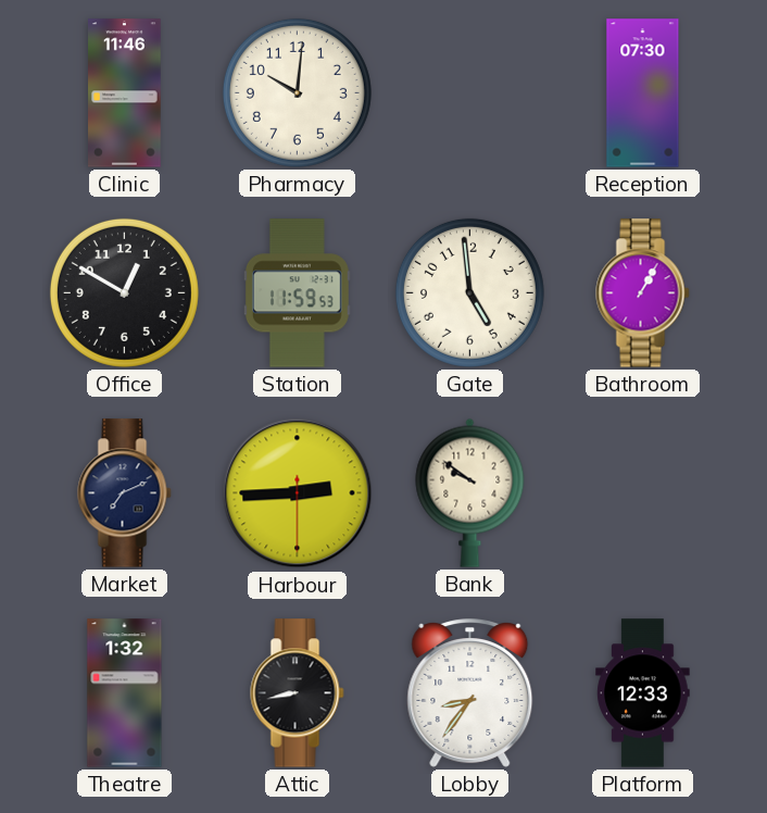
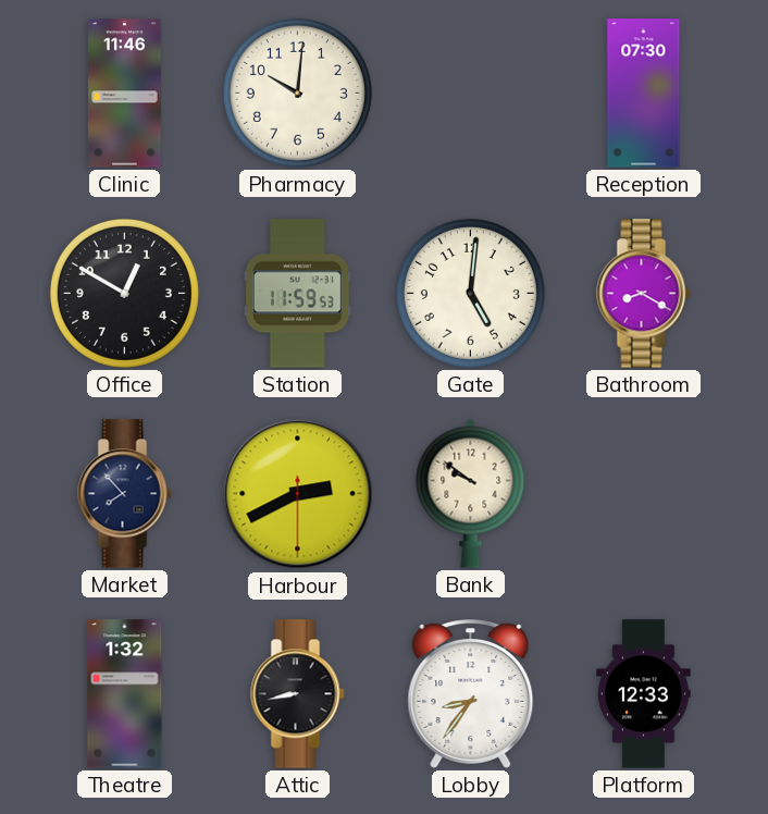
Gate: 4:59 -> 5:01
Bathroom: 1:05 -> 8:20
Market: 7:11 -> 7:53
Harbour: 2:44 -> 2:40
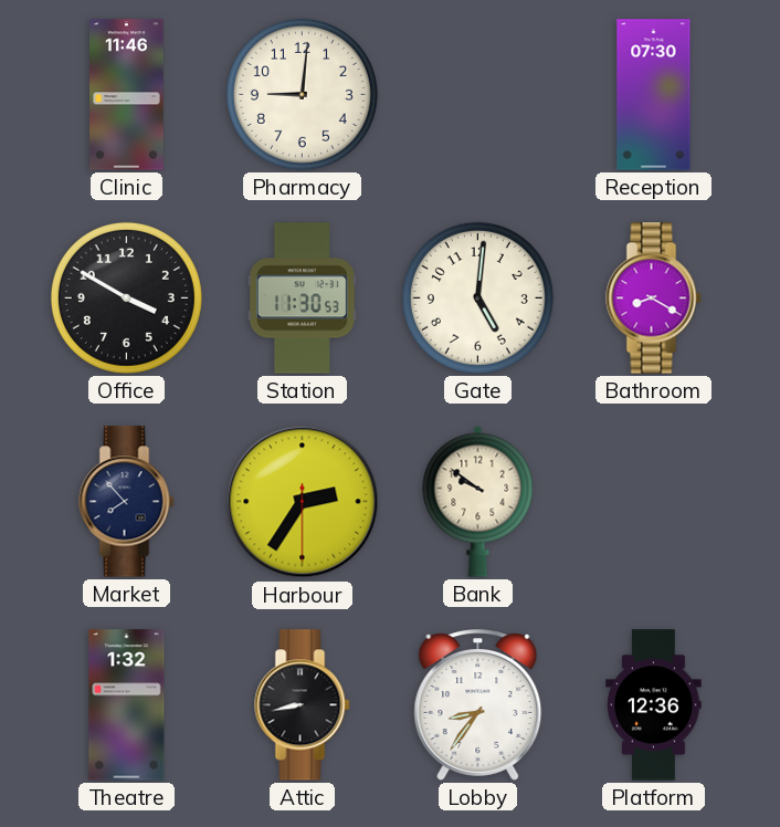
Pharmacy: 10:01 -> 9:01
Office: 12:50 -> 3:50
Station: 11:59 -> 11:30
Harbour: 2:40 -> 2:35
Platform: 12:33 -> 12:36
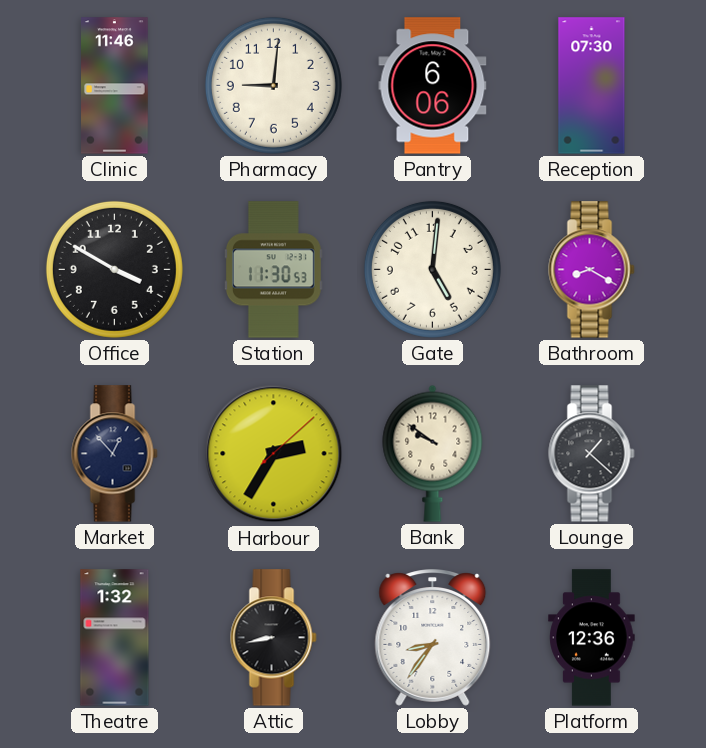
Pantry: none -> 6:06
Market: 7:53 -> 12:53
Harbour: 2:35:30 -> 2:35:08
Lounge: none -> 1:22
